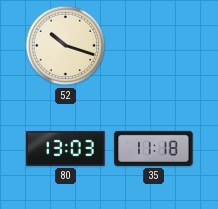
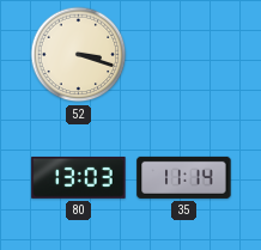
52: 10:18 -> 3:18
35: 11:18 -> 11:14
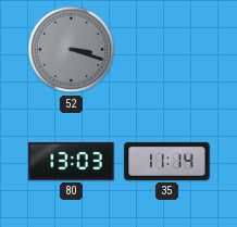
52 dial: cream -> grey
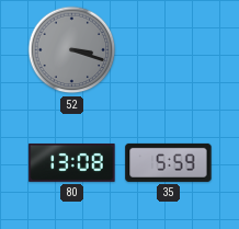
80: 13:03 -> 13:08
35: 11:14 -> 5:59
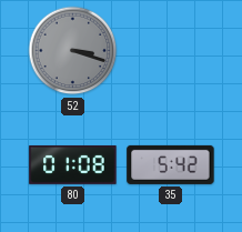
80: 13:08 -> 01:08
35: 5:59 -> 5:42
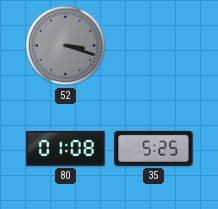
35: 5:42 -> 5:25
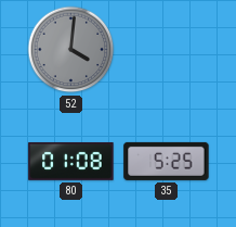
52: 3:18 -> 4:01
